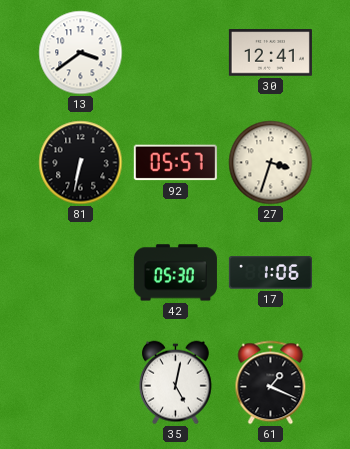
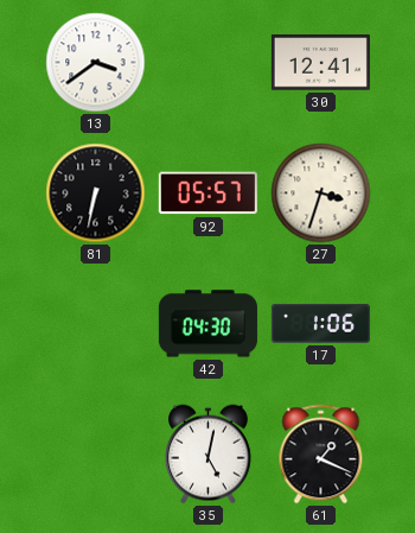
42: 05:30 -> 04:30
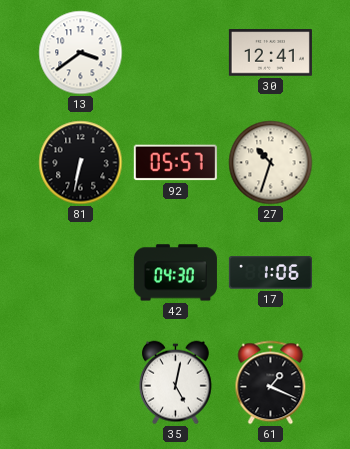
27: 3:33 -> 10:33
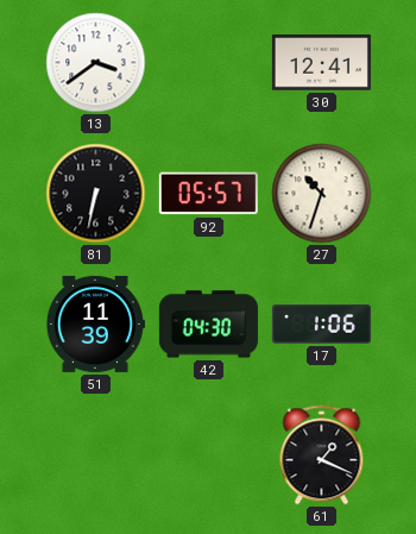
51: none -> 11:39
35: 5:02 -> none
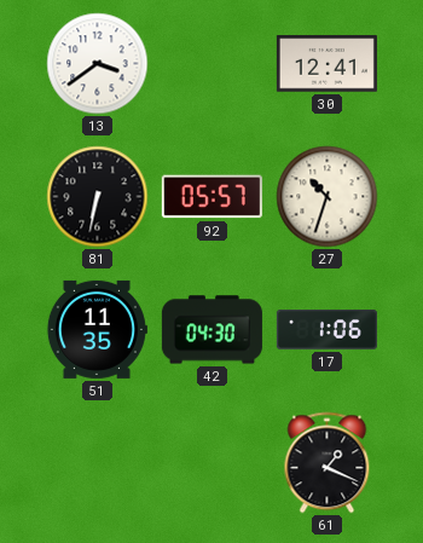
51: 11:39 -> 11:35
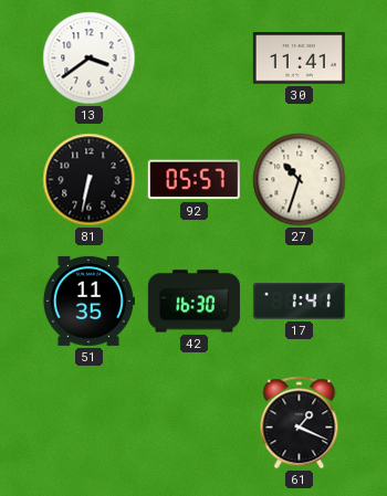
30: 12:41 -> 11:41
42: 04:30 -> 16:30
17: 1:06 -> 1:41
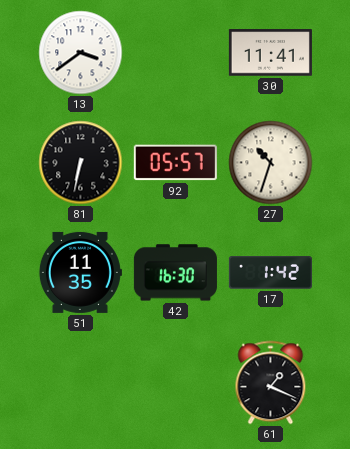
17: 1:41 -> 1:42
